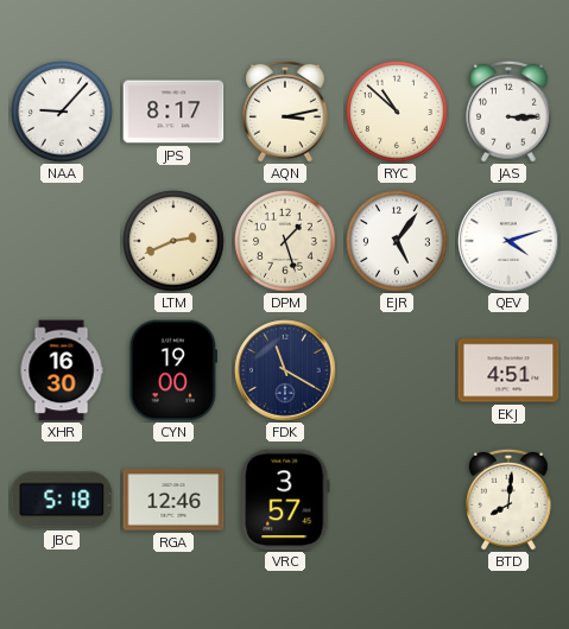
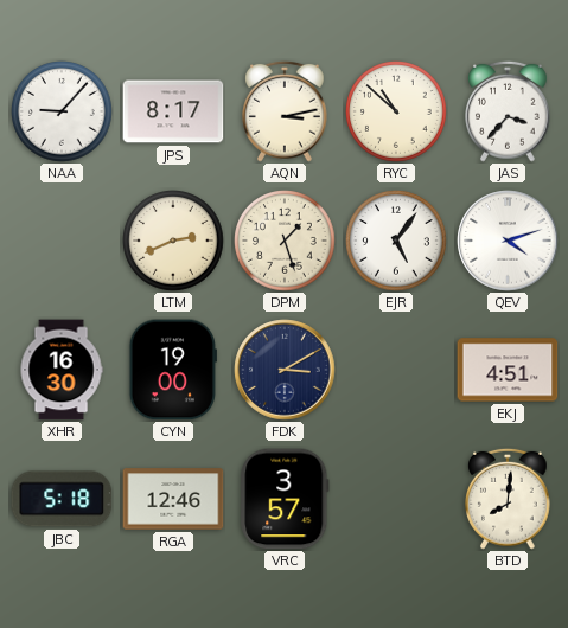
JAS: 3:15 -> 3:37
FDK: 11:20 -> 3:10
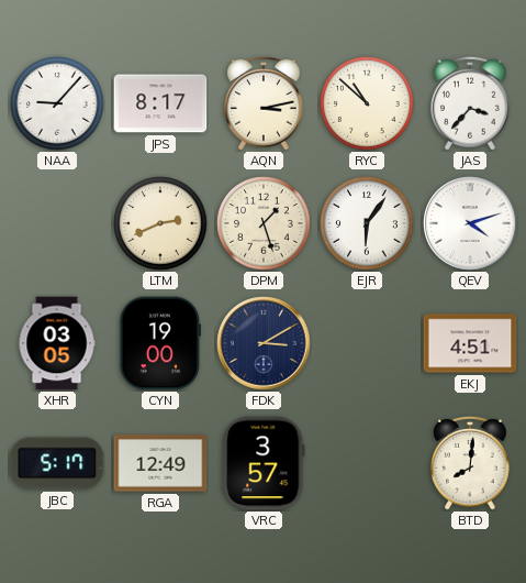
EJR: 5:06 -> 6:06
XHR: 16:30 -> 03:05
JBC: 5:18 -> 5:17
RGA: 12:46 -> 12:49
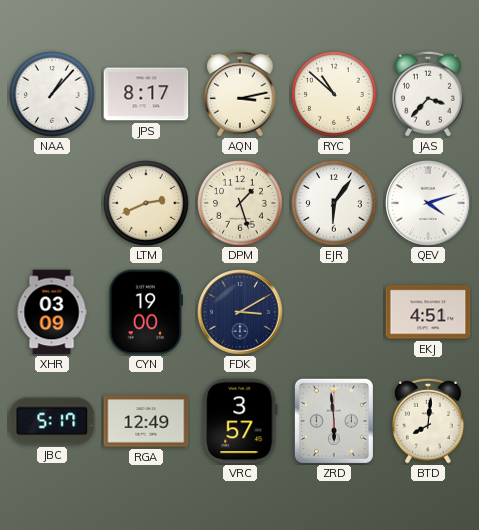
NAA: 9:07 -> 1:07
XHR: 03:05 -> 03:09
ZRD: none -> 5:59
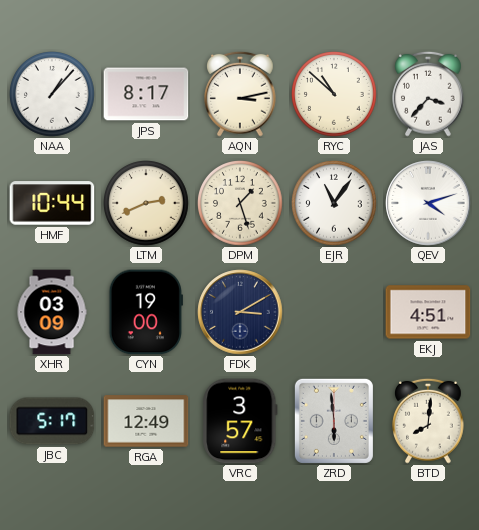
HMF: none -> 10:44
EJR: 6:06 -> 11:06
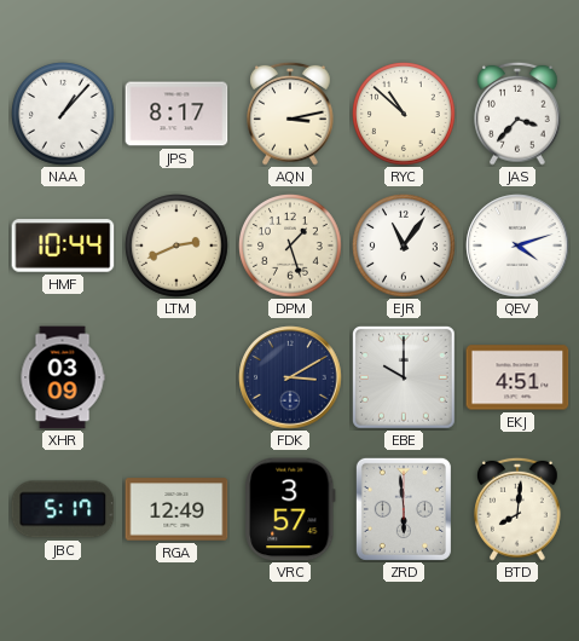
CYN: 19:00 -> none
EBE: none -> 10:00
